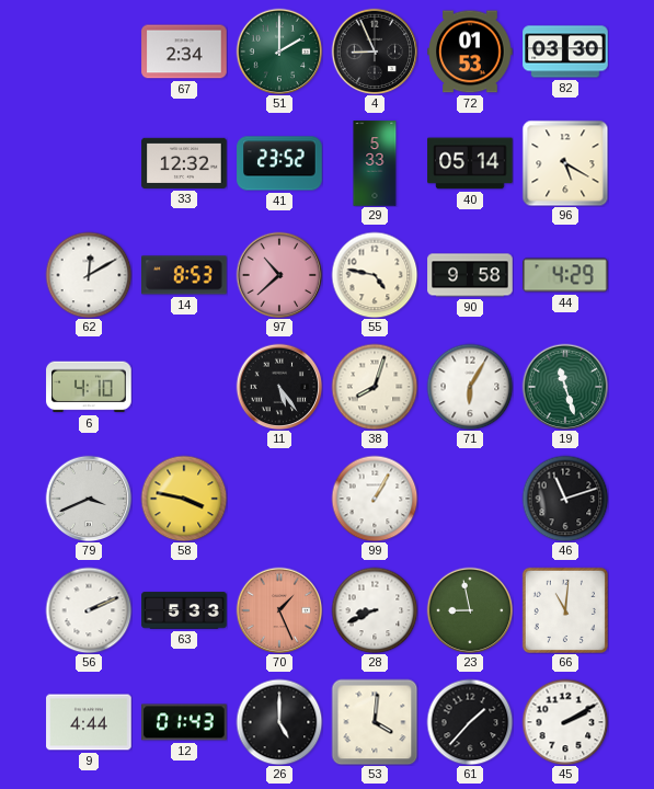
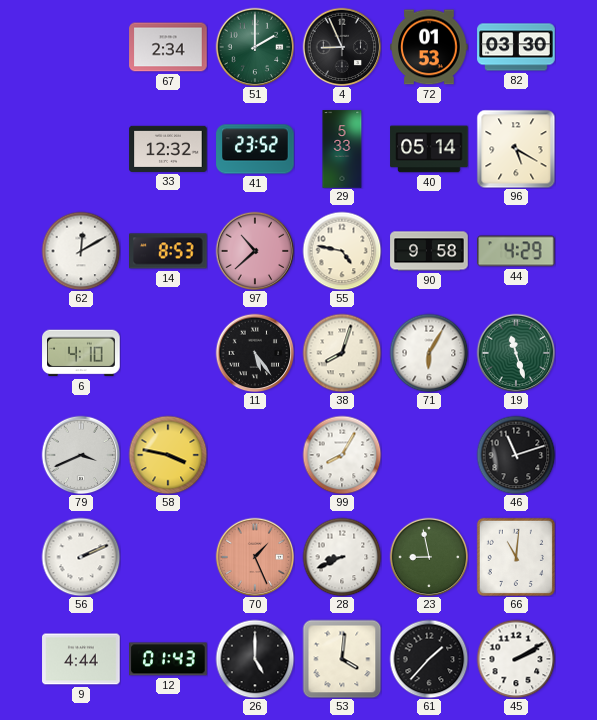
99: 1:05 -> 8:05
63: 5:33 -> none
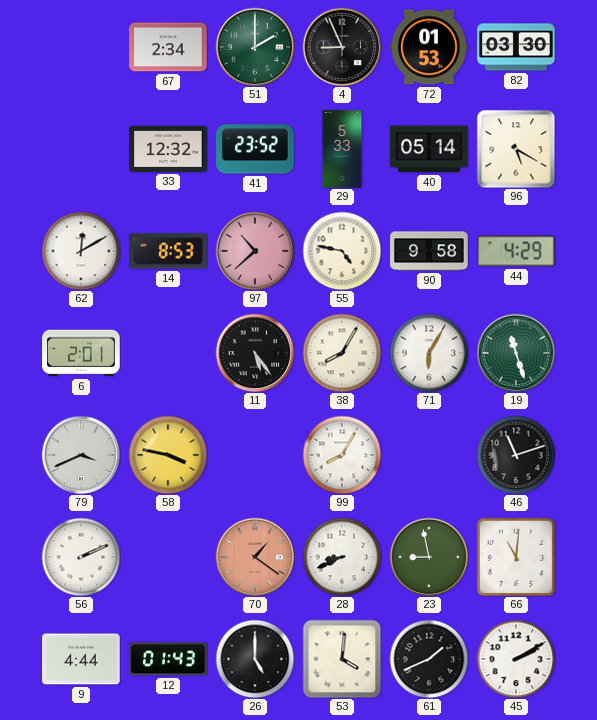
6: 4:10 -> 2:01
38: 8:03 -> 8:05
70: 1:26 -> 1:21
61: 1:37 -> 1:41
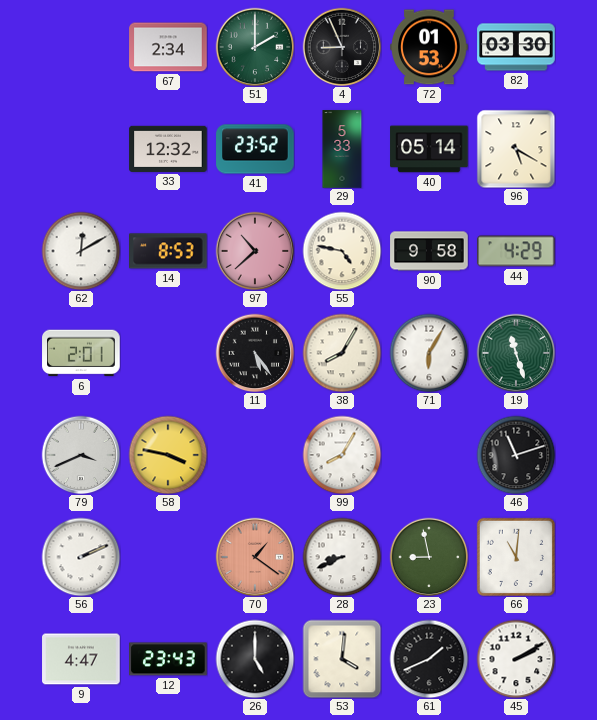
9: 4:44 -> 4:47
12: 01:43 -> 23:43
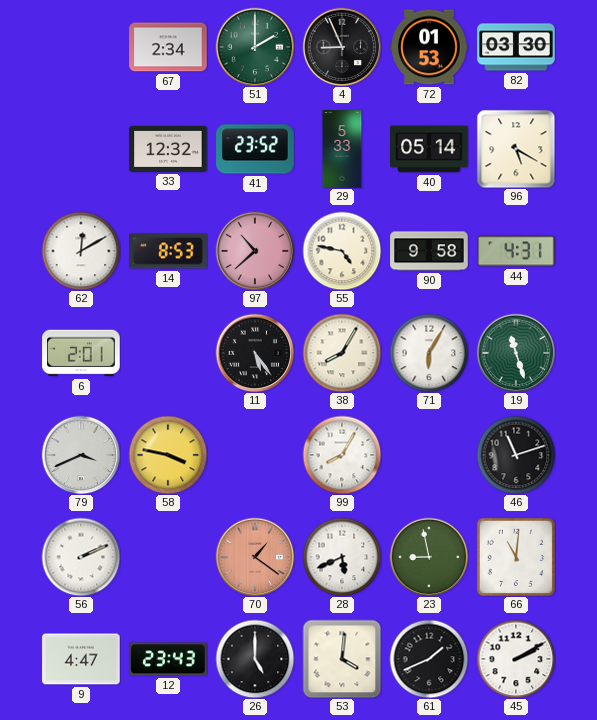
44: 4:29 -> 4:31
28: 8:41 -> 5:41
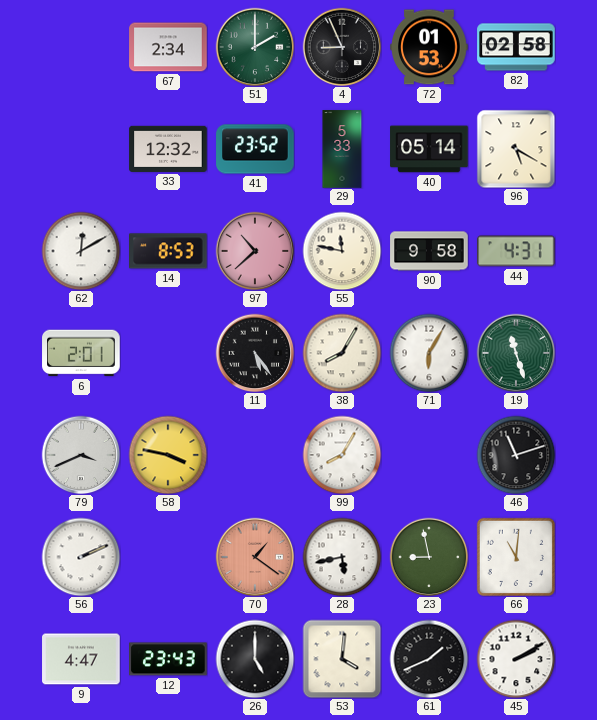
82: 03:30 -> 02:58
55: 4:47 -> 11:47
28: 5:41 -> 5:43
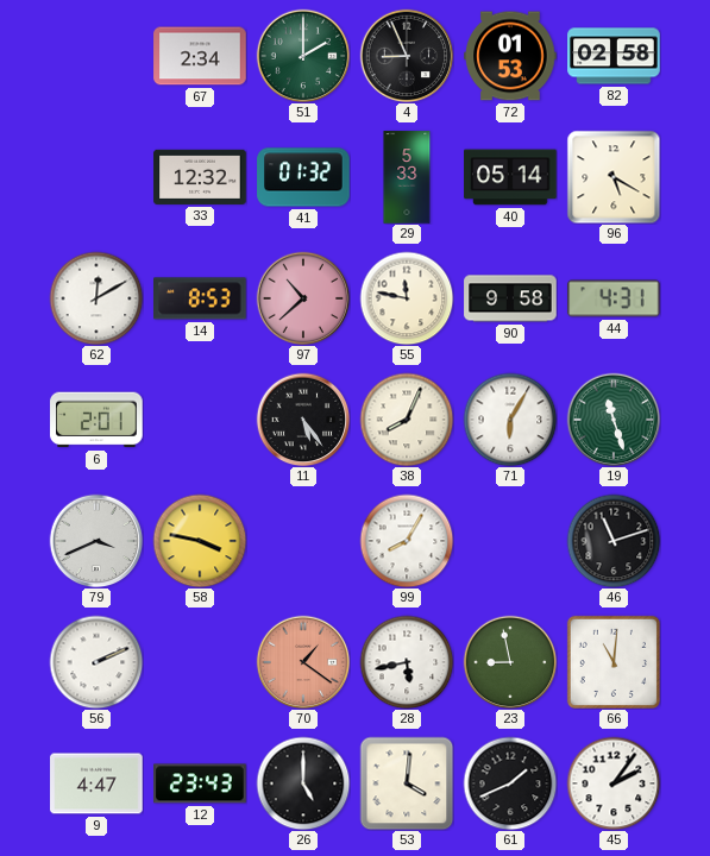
41: 23:52 -> 01:32
38: 8:05 -> 8:04
45: 2:10 -> 2:06
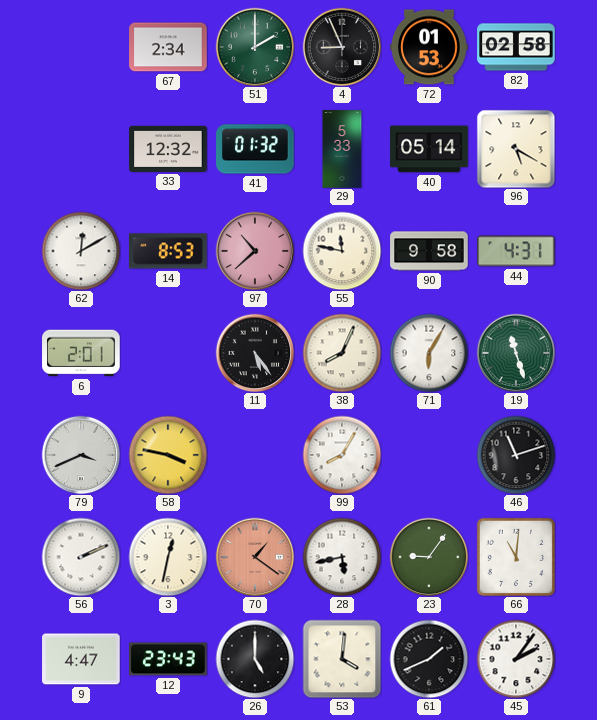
3: none -> 12:32
23: 8:58 -> 9:06
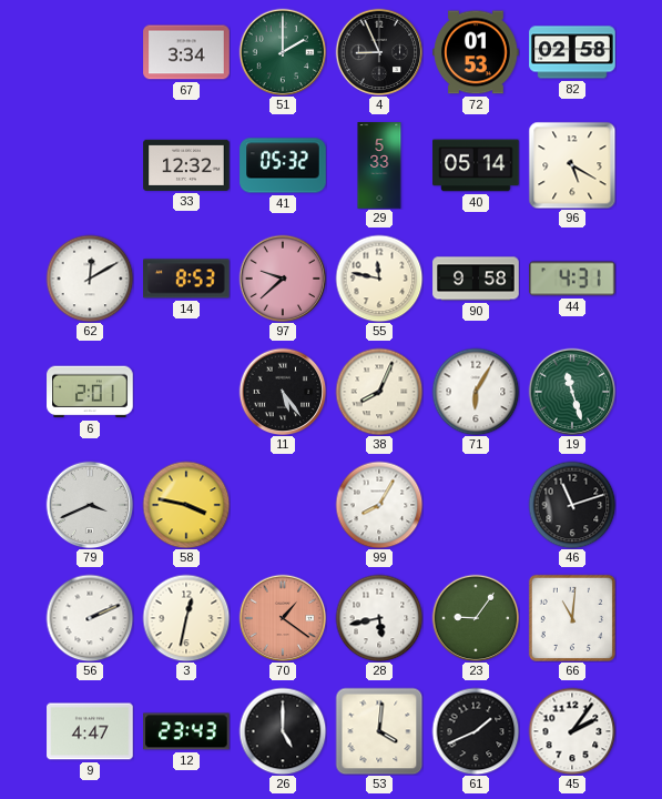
67: 2:34 -> 3:34
41: 01:32 -> 05:32
97: 10:38 -> 9:38
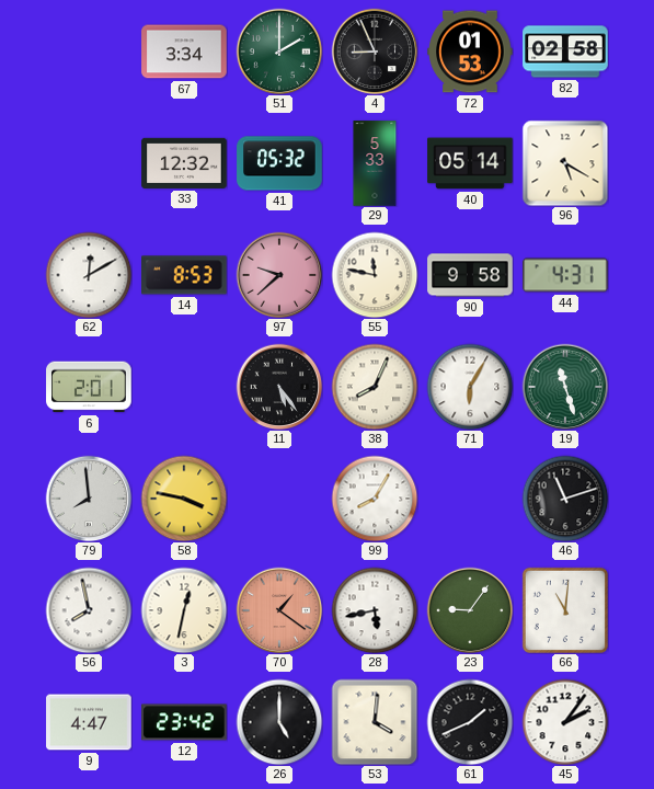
79: 3:41 -> 7:59
56: 2:11 -> 7:58
12: 23:43 -> 23:42
